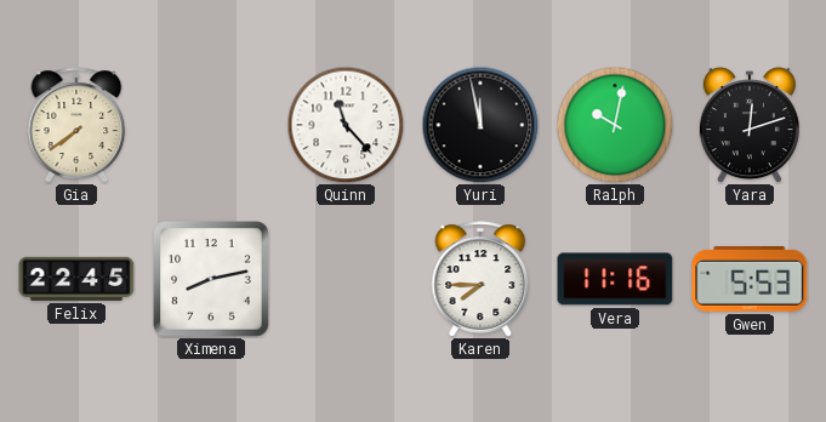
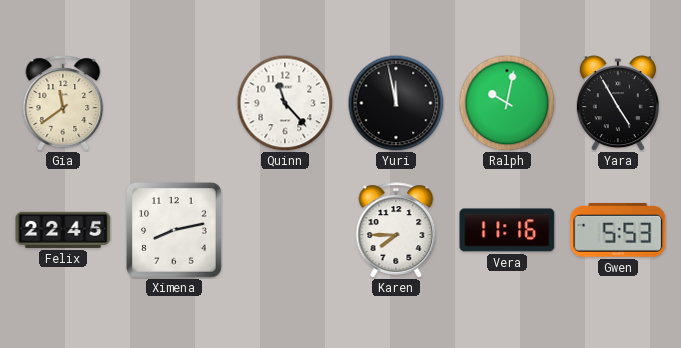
Gia: 7:39 -> 11:39
Yara: 12:12 -> 4:55
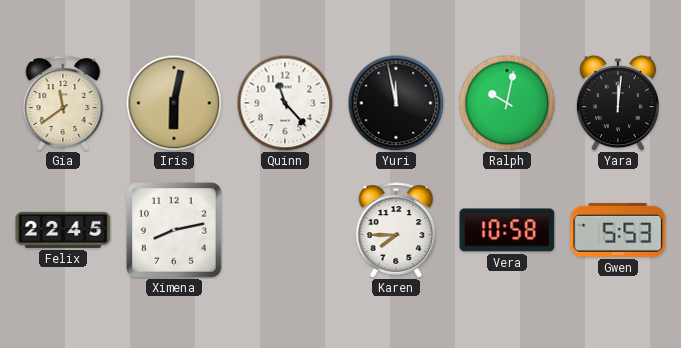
Iris: none -> 6:02
Yara: 4:55 -> 12:01
Vera: 11:16 -> 10:58
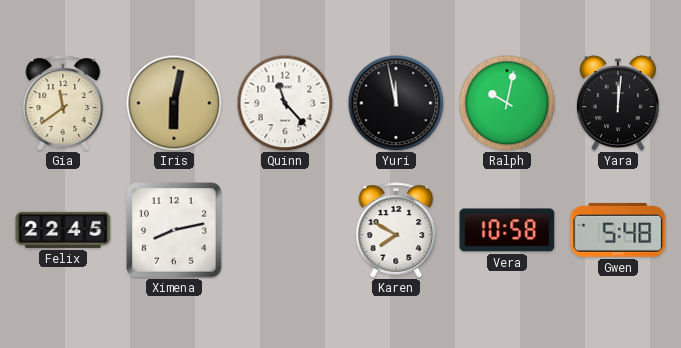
Karen: 7:45 -> 7:50
Gwen: 5:53 -> 5:48
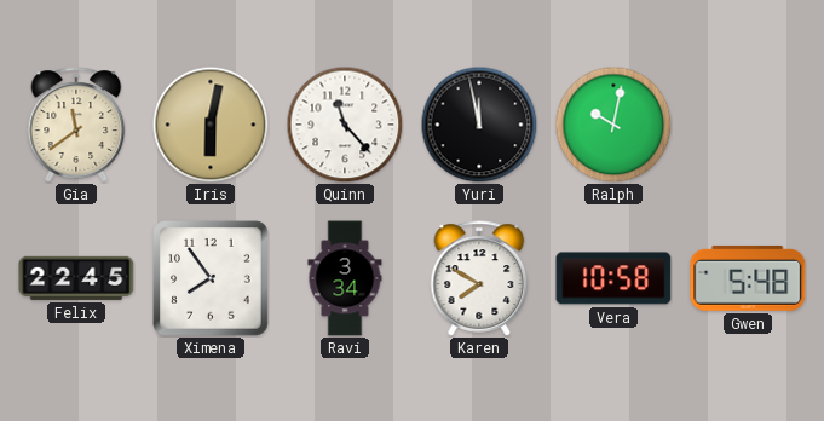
Yara: 12:01 -> none
Ximena: 8:13 -> 7:54
Ravi: none -> 3:34
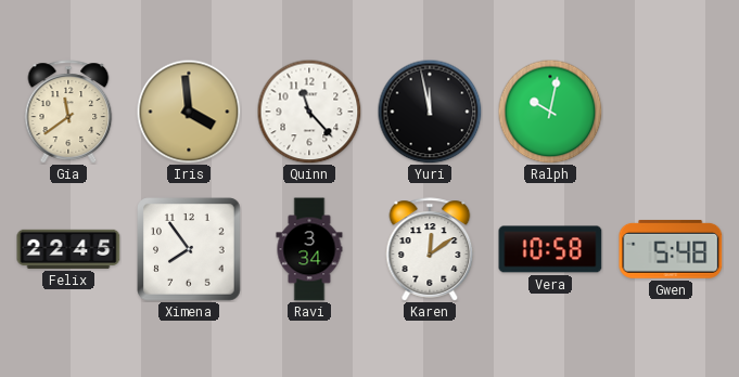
Iris: 6:02 -> 3:59
Karen: 7:50 -> 12:09
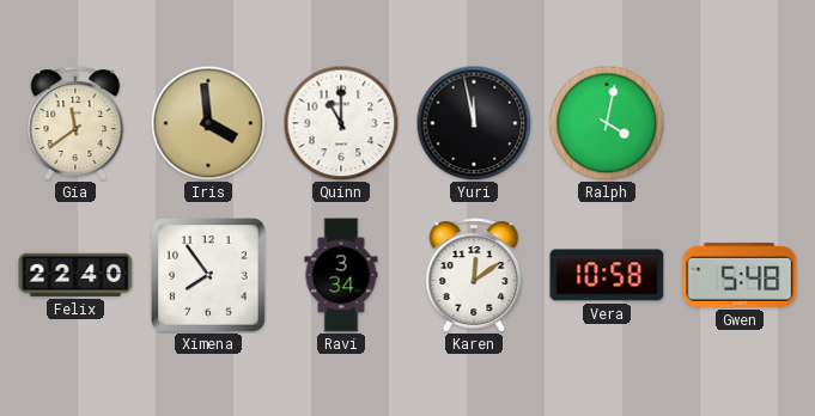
Quinn: 11:23 -> 11:00
Ralph: 10:02 -> 4:02
Felix: 22:45 -> 22:40
